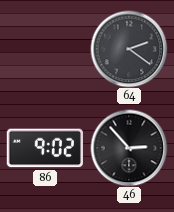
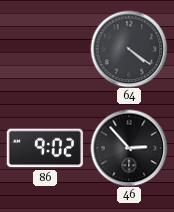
64: 2:21 -> 4:21
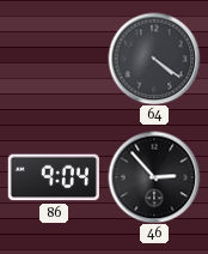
86: 9:02 -> 9:04
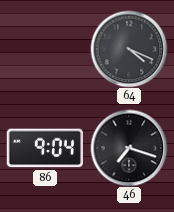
64: 4:21 -> 4:19
46: 2:53 -> 7:18
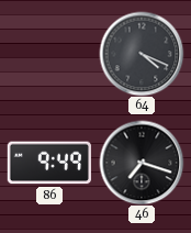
86: 9:04 -> 9:49
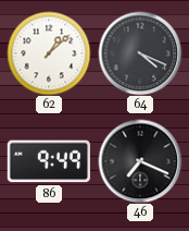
62: none -> 1:08
46: 7:18 -> 7:19
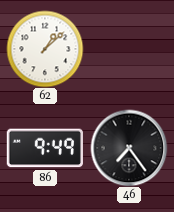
64: 4:19 -> none
46: 7:19 -> 7:24
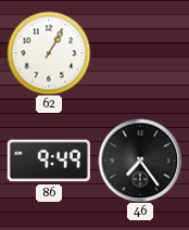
62: 1:08 -> 1:05
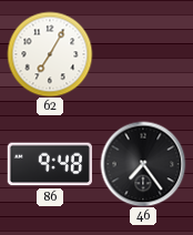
62: 1:05 -> 7:05
86: 9:49 -> 9:48
